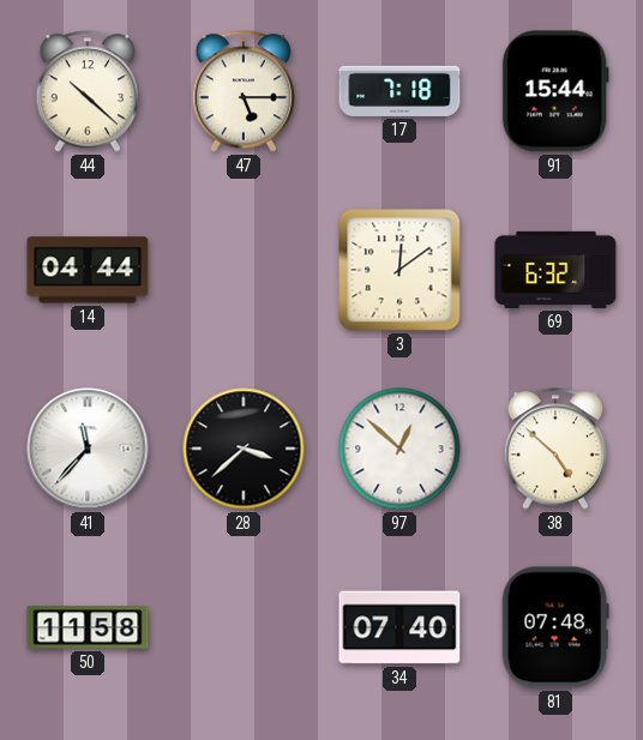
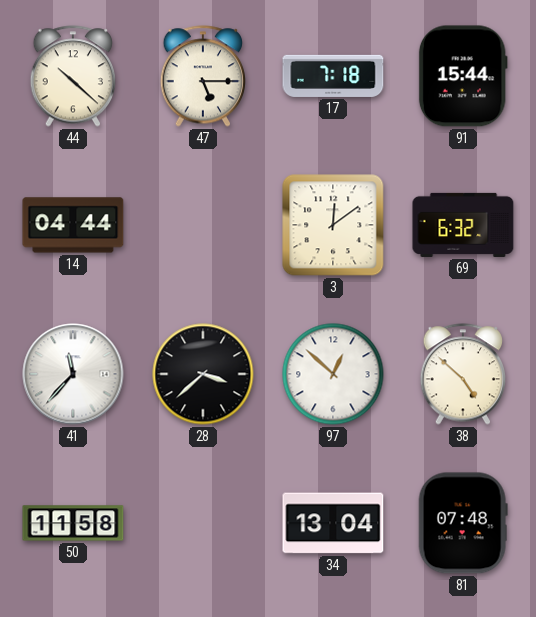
34: 07:40 -> 13:04
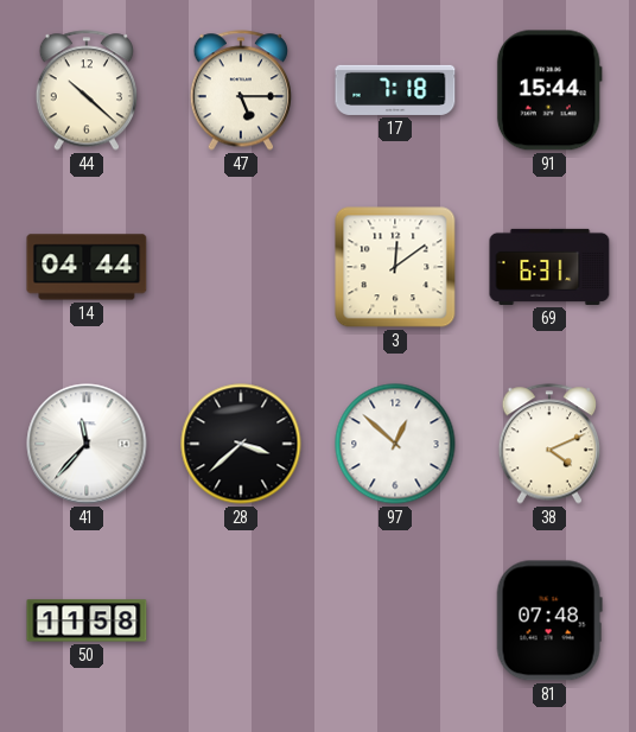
69: 6:32 -> 6:31
38: 4:52 -> 4:11
34: 13:04 -> none
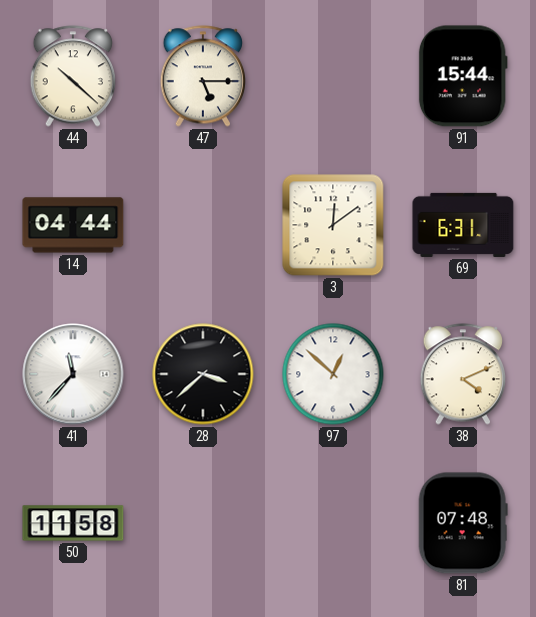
17: 7:18 -> none
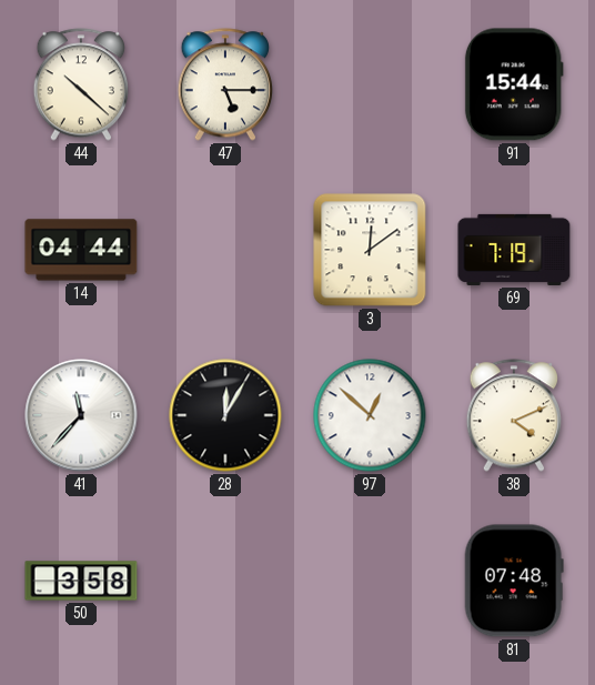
69: 6:31 -> 7:19
28: 3:38 -> 12:05
50: 11:58 -> 3:58
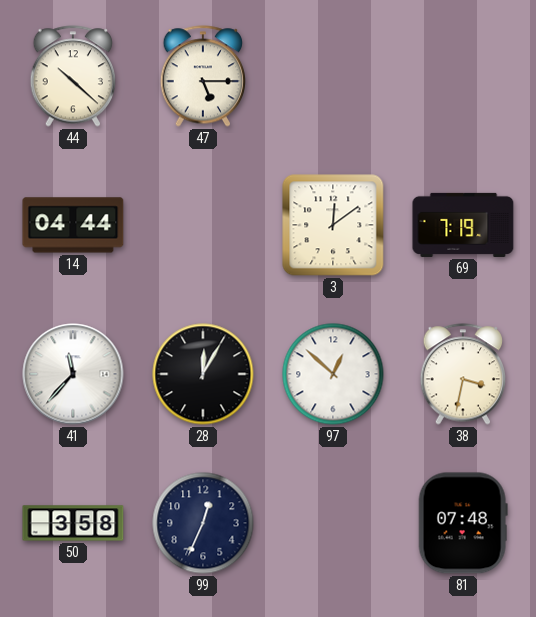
91: 15:44 -> none
38: 4:11 -> 3:32
99: none -> 12:34
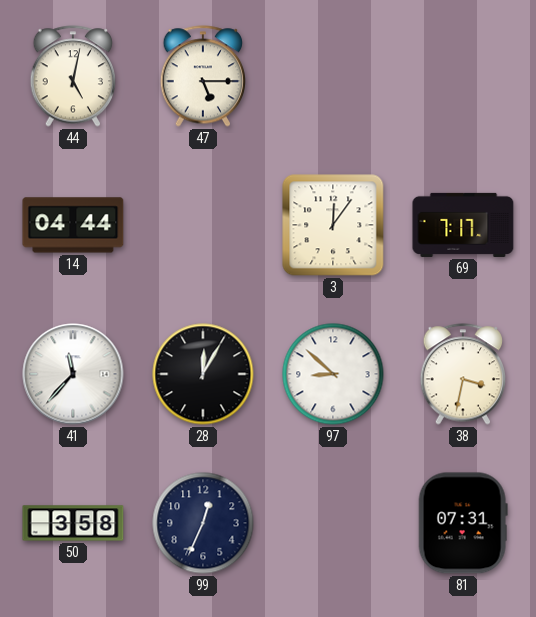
44: 10:22 -> 5:02
3: 12:09 -> 12:06
69: 7:19 -> 7:17
97: 12:52 -> 8:52
81: 07:48 -> 07:31
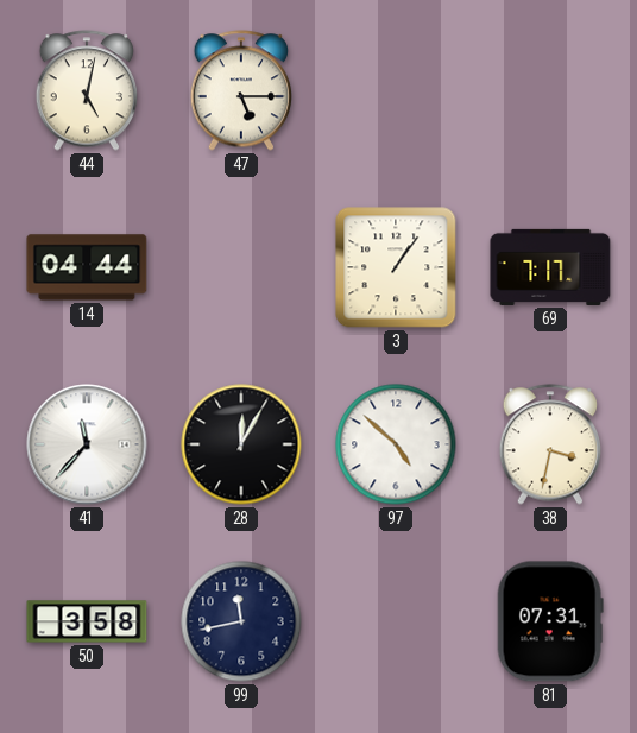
3: 12:06 -> 1:06
97: 8:52 -> 4:52
99: 12:34 -> 11:43
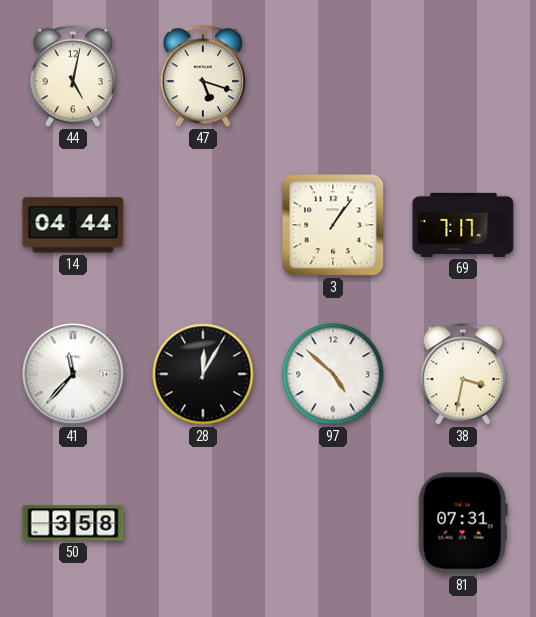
47: 5:15 -> 5:18
99: 11:43 -> none
